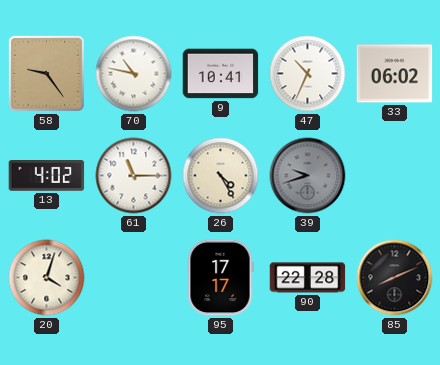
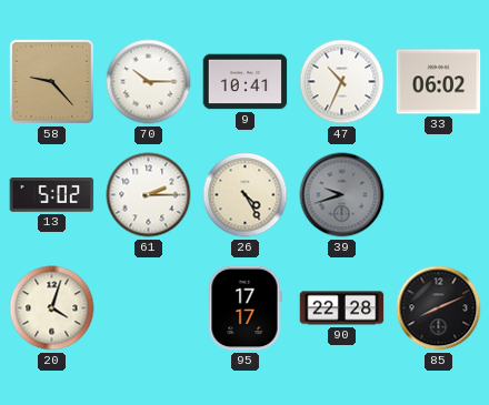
58: 9:24 -> 9:23
70: 10:47 -> 10:15
13: 4:02 -> 5:02
61: 11:15 -> 2:15
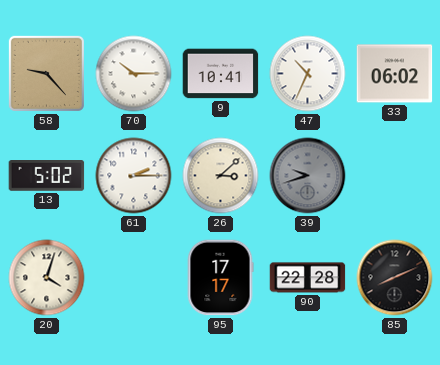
26: 4:25 -> 3:08
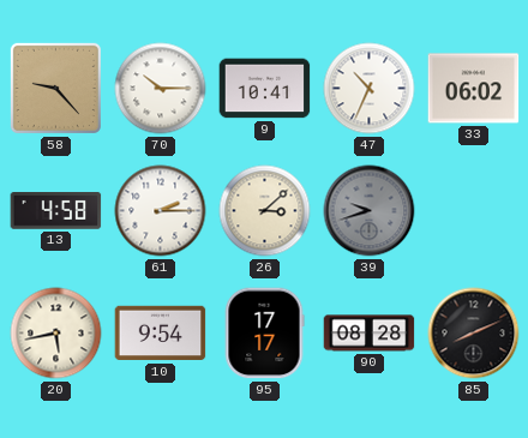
13: 5:02 -> 4:58
20: 4:03 -> 5:43
10: none -> 9:54
90: 22:28 -> 08:28
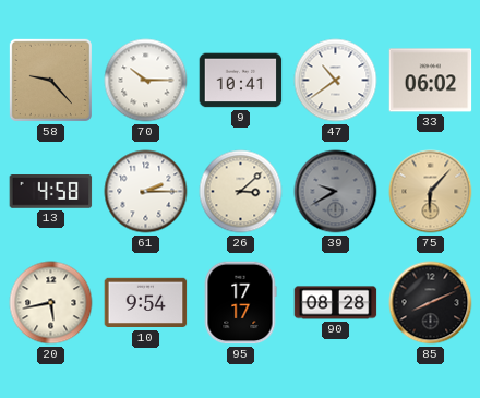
47: 10:34 -> 10:39
39: 9:42 -> 9:40
75: none -> 6:07
